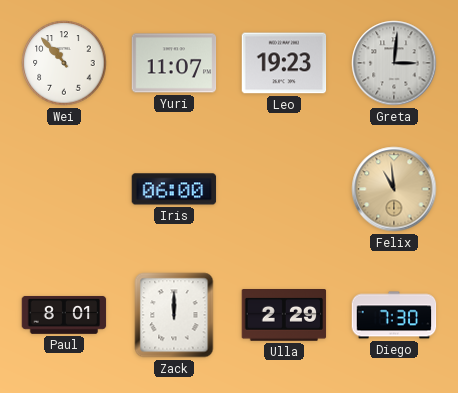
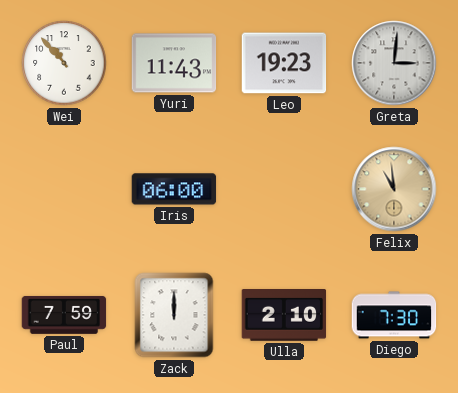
Yuri: 11:07 -> 11:43
Paul: 8:01 -> 7:59
Ulla: 2:29 -> 2:10
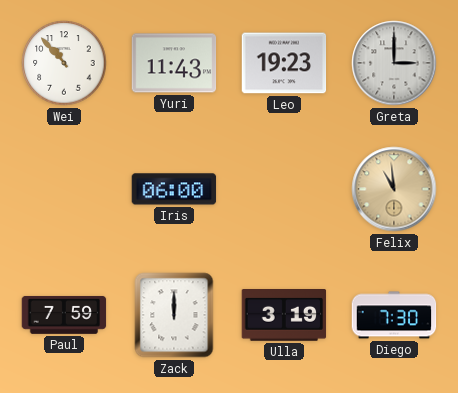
Greta: 3:01 -> 3:00
Ulla: 2:10 -> 3:19
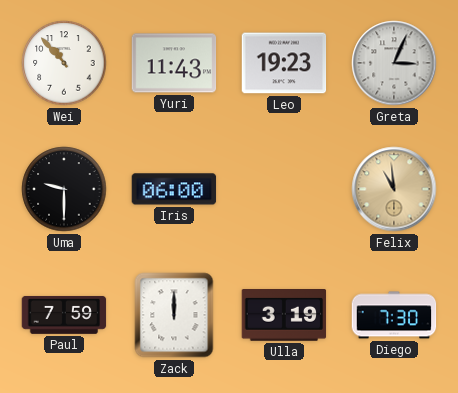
Greta: 3:00 -> 3:04
Uma: none -> 9:30
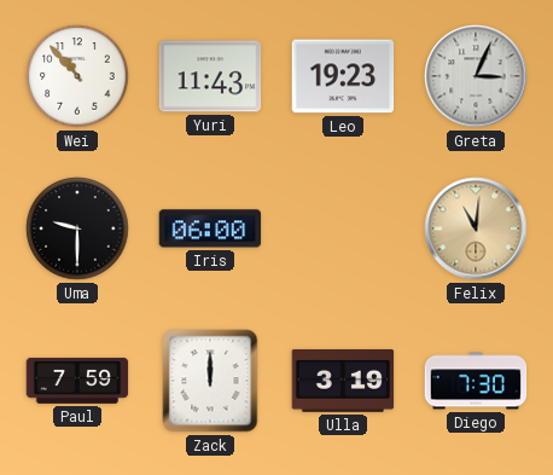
Felix: 10:59 -> 11:01
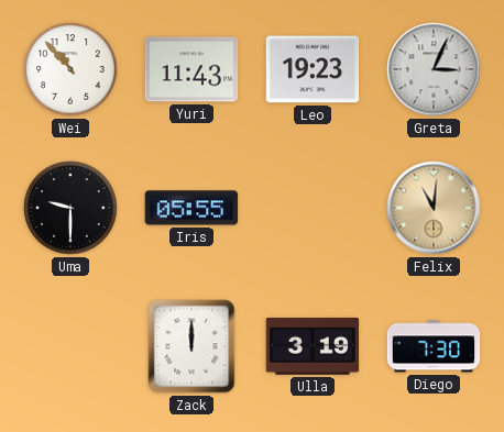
Iris: 06:00 -> 05:55
Paul: 7:59 -> none
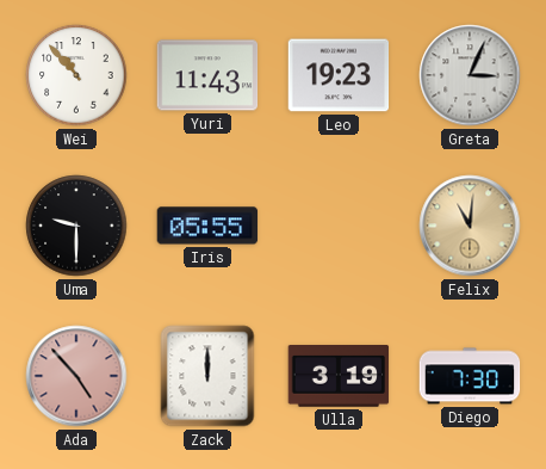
Ada: none -> 4:53
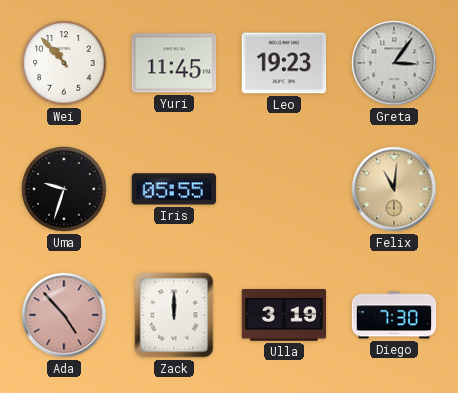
Yuri: 11:43 -> 11:45
Greta: 3:04 -> 3:06
Uma: 9:30 -> 9:33
